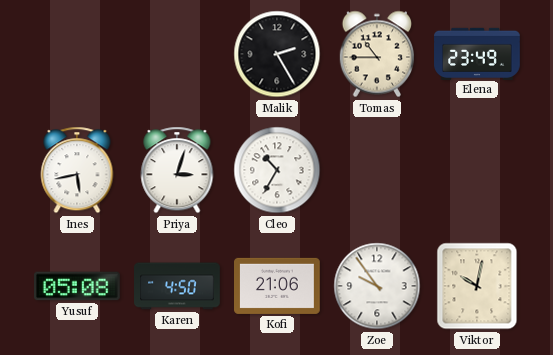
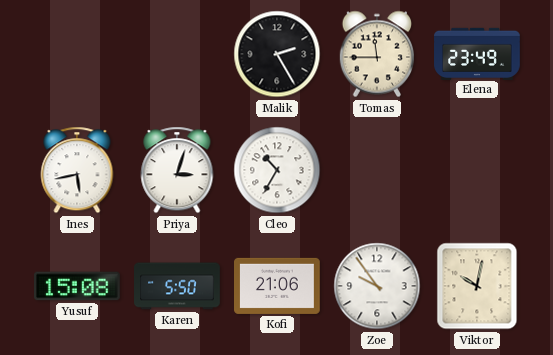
Tomas: 10:45 -> 11:45
Yusuf: 05:08 -> 15:08
Karen: 4:50 -> 5:50
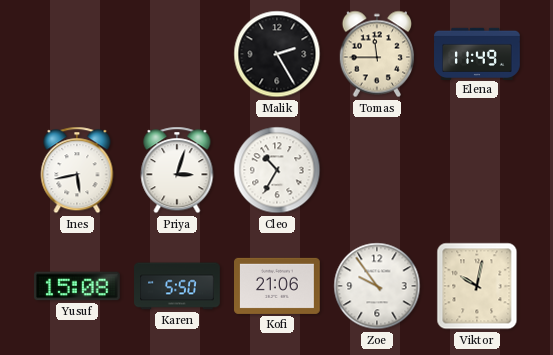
Elena: 23:49 -> 11:49
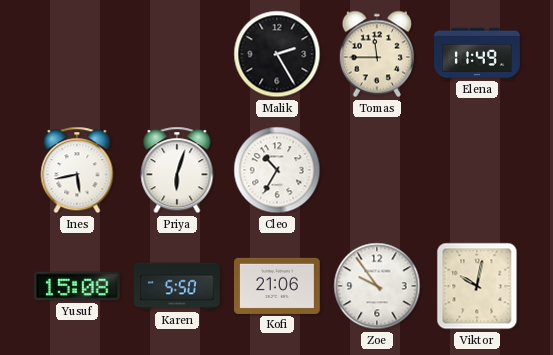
Priya: 3:03 -> 6:03
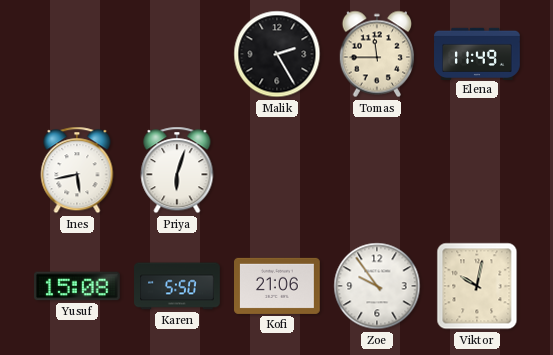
Cleo: 10:35 -> none
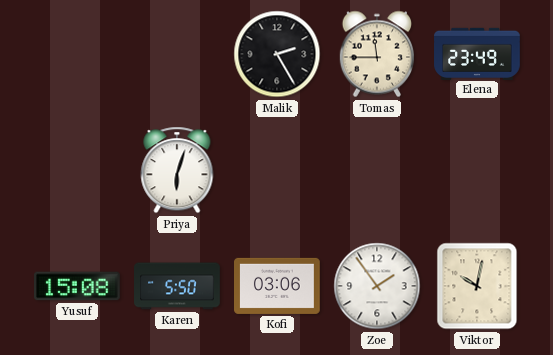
Elena: 11:49 -> 23:49
Ines: 5:43 -> none
Kofi: 21:06 -> 03:06
Zoe: 9:54 -> 1:54
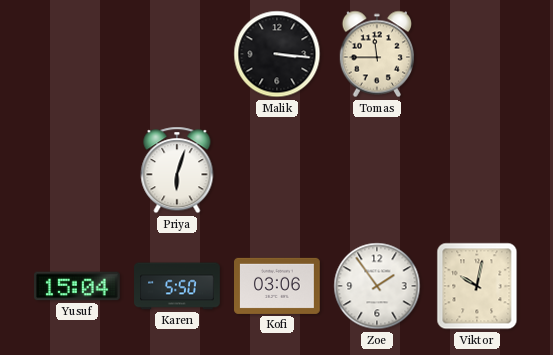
Malik: 2:25 -> 3:16
Elena: 23:49 -> none
Yusuf: 15:08 -> 15:04
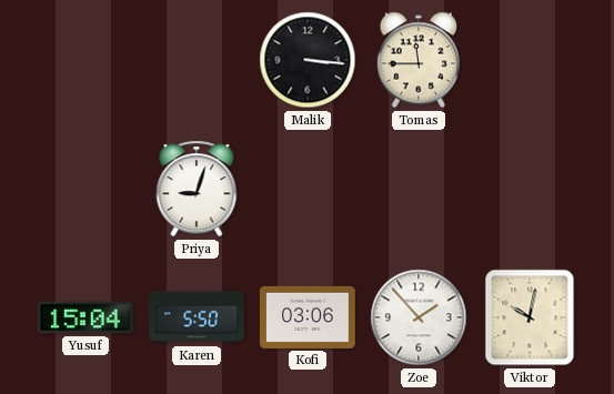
Priya: 6:03 -> 9:03
Zoe: 1:54 -> 1:53
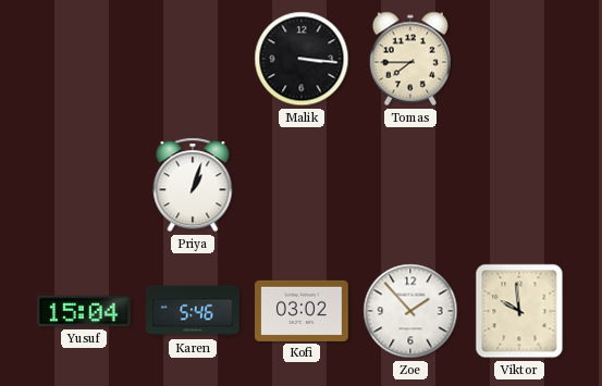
Tomas: 11:45 -> 7:45
Priya: 9:03 -> 1:03
Karen: 5:50 -> 5:46
Kofi: 03:06 -> 03:02
Viktor: 10:02 -> 9:59
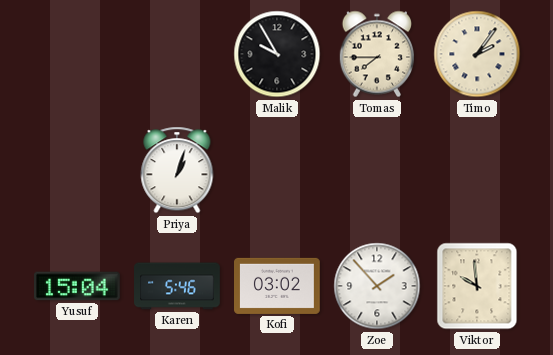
Malik: 3:16 -> 9:55
Timo: none -> 2:06
